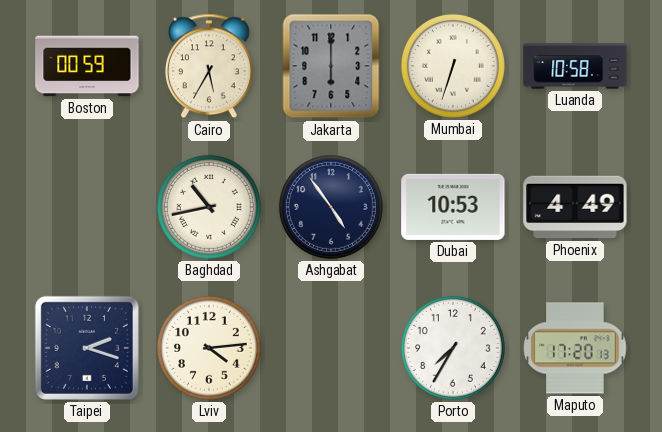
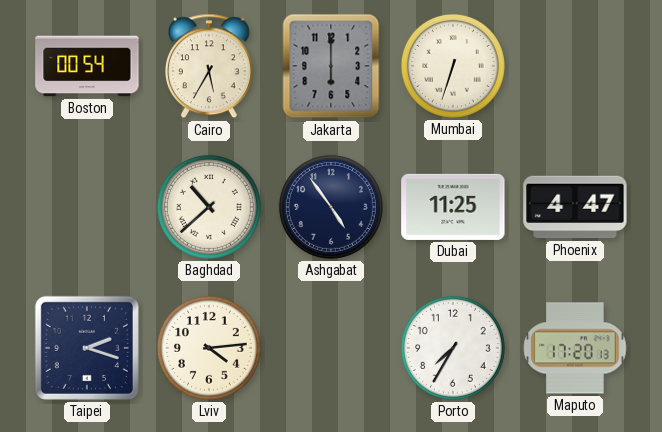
Boston: 00:59 -> 00:54
Luanda: 10:58 -> none
Baghdad: 10:43 -> 10:38
Dubai: 10:53 -> 11:25
Phoenix: 4:49 -> 4:47
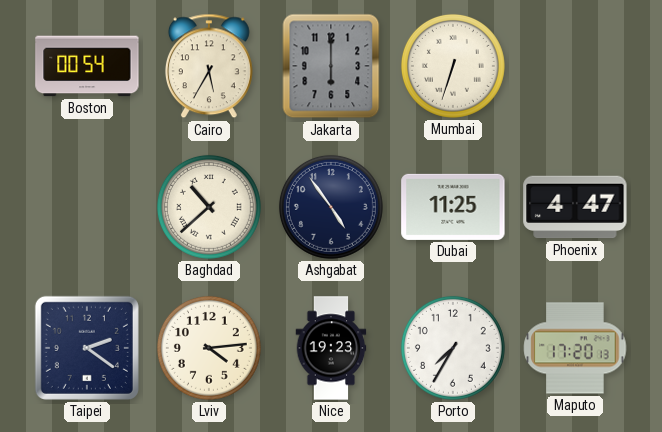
Taipei: 2:18 -> 2:21
Nice: none -> 19:23
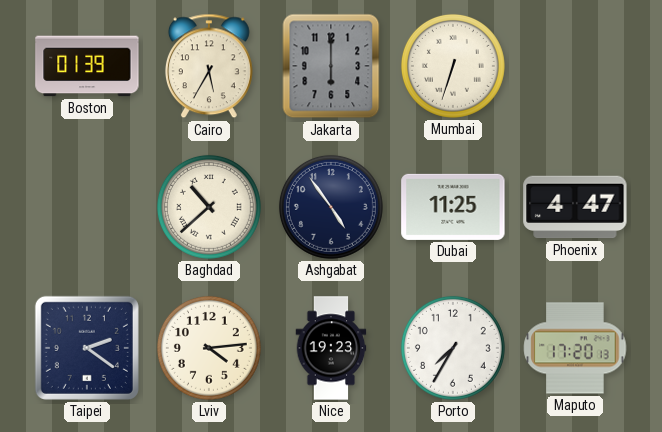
Boston: 00:54 -> 01:39
